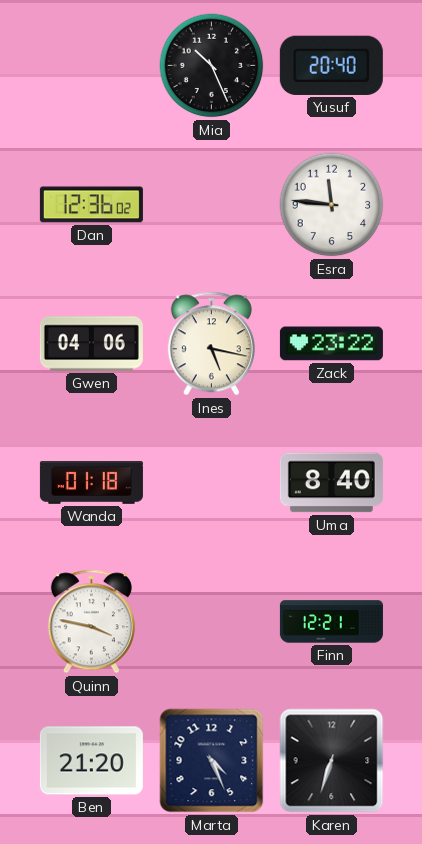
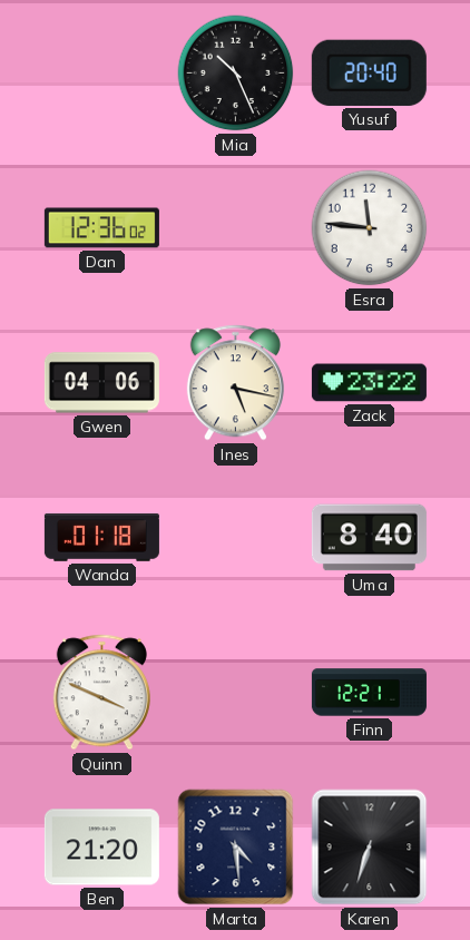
Quinn: 3:47 -> 3:49
Marta: 4:26 -> 4:29
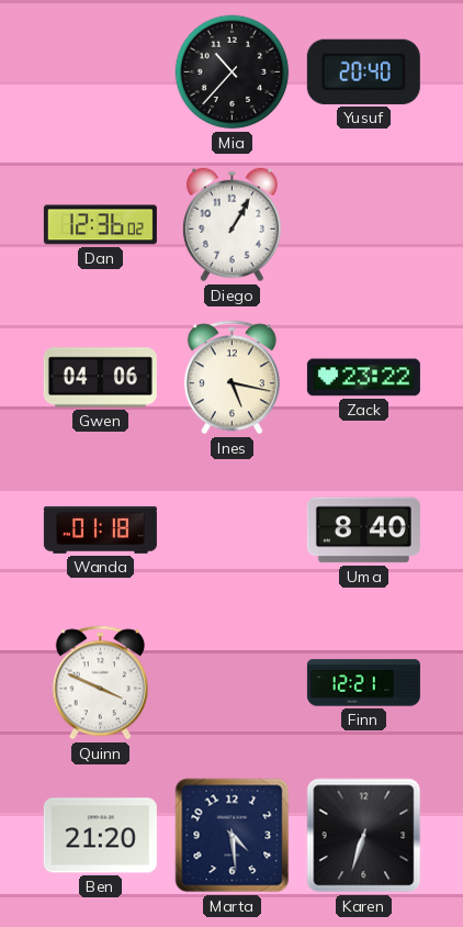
Mia: 10:26 -> 10:37
Diego: none -> 1:05
Esra: 11:46 -> none
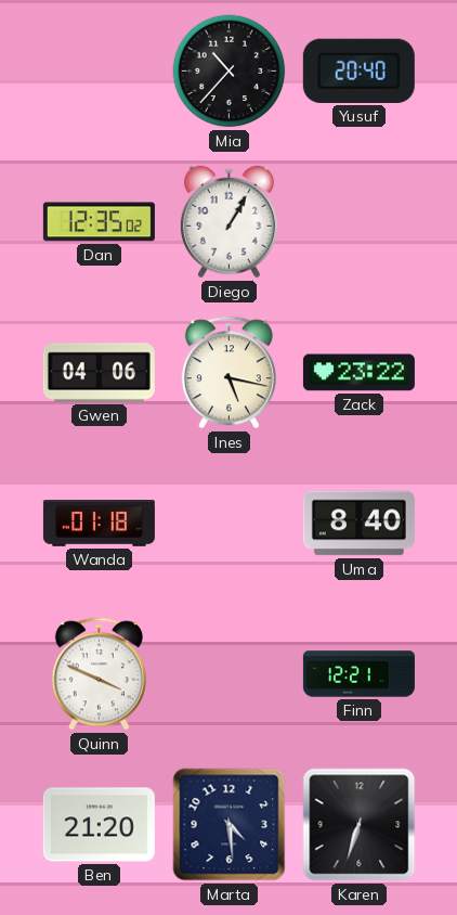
Dan: 12:36 -> 12:35
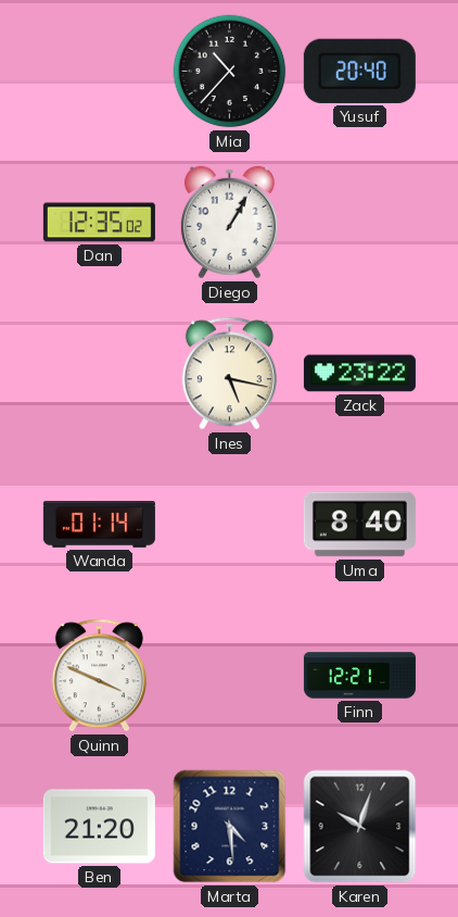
Gwen: 04:06 -> none
Wanda: 01:18 -> 01:14
Karen: 6:33 -> 10:03
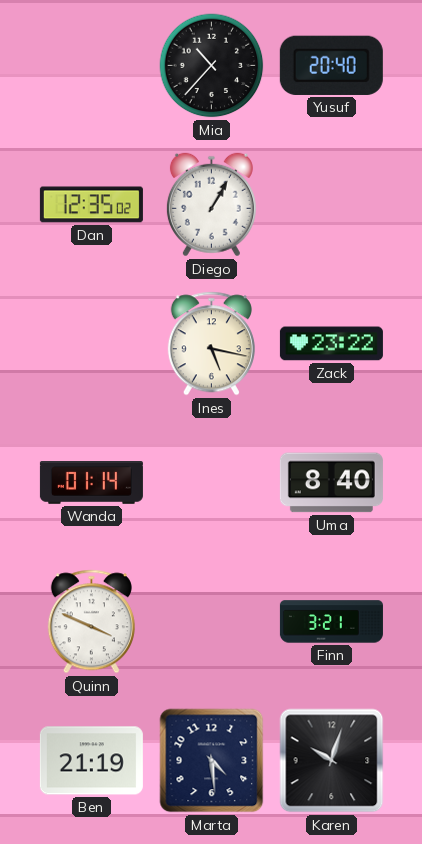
Finn: 12:21 -> 3:21
Ben: 21:20 -> 21:19
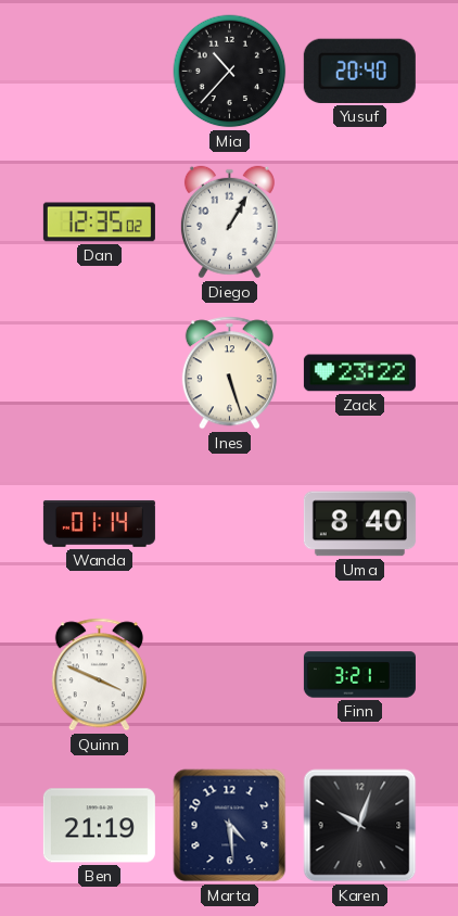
Ines: 5:17 -> 5:27
